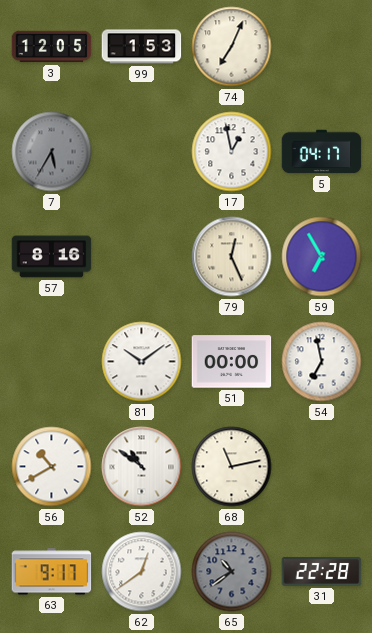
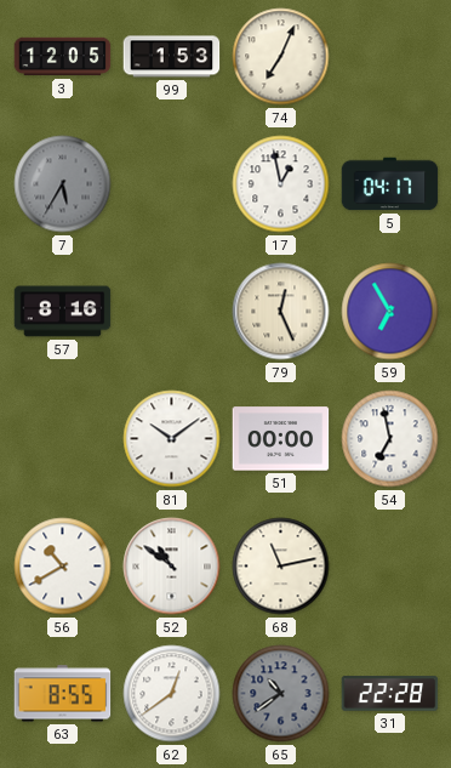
63: 9:17 -> 8:55
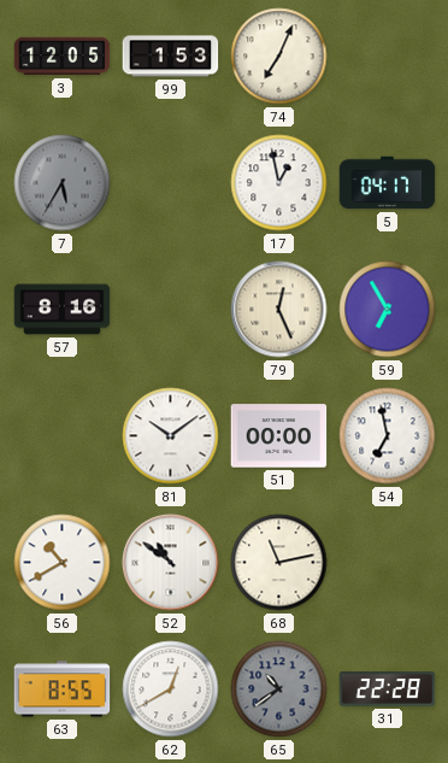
62: 12:39 -> 12:40
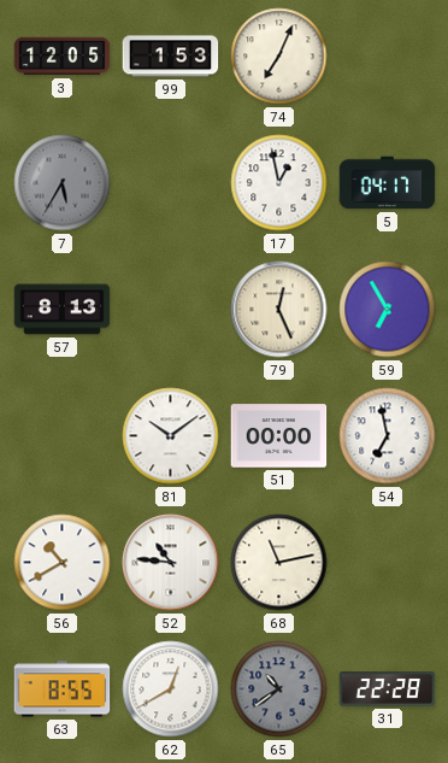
57: 8:16 -> 8:13
52: 10:51 -> 10:46
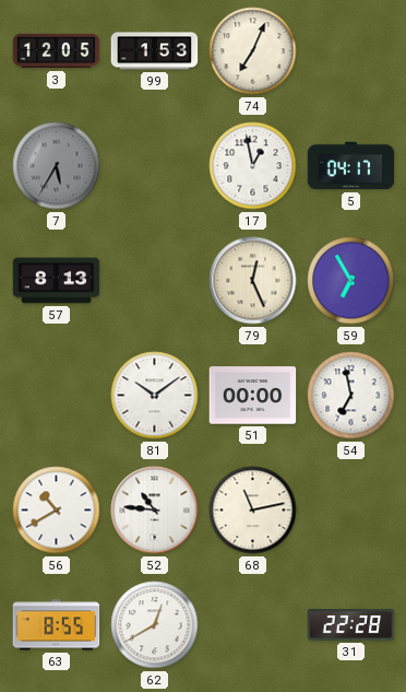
65: 10:39 -> none
